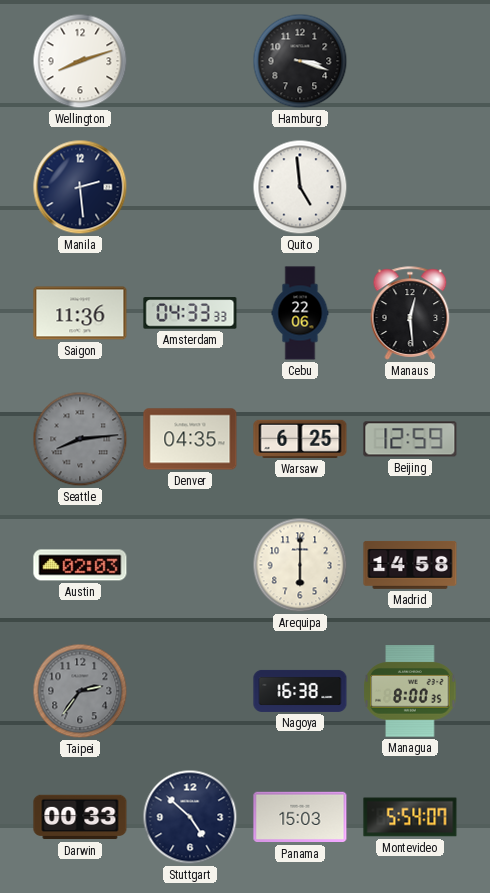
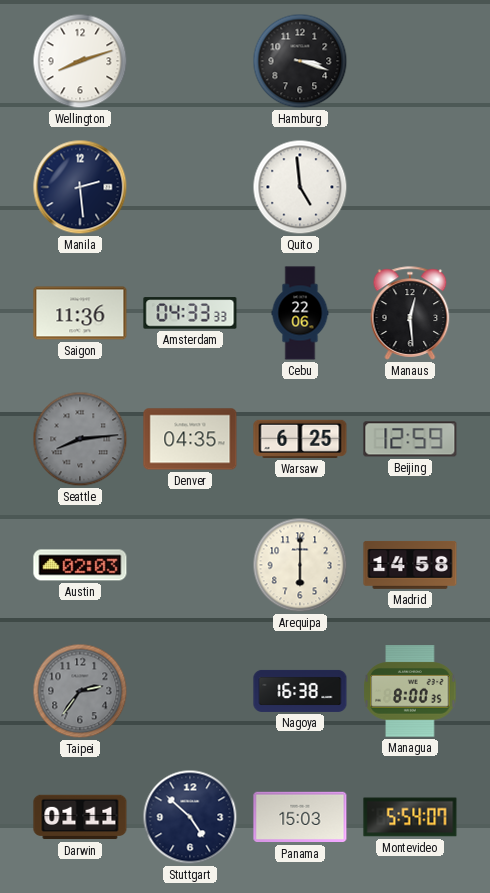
Darwin: 00:33 -> 01:11
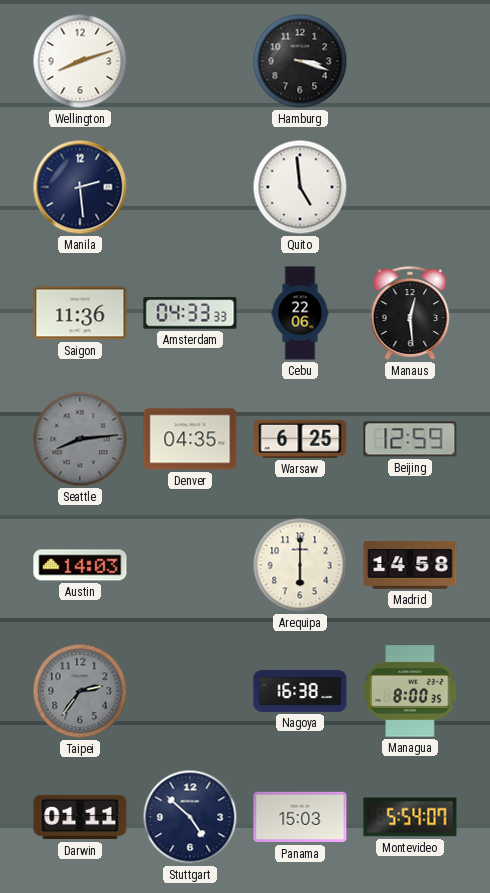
Austin: 02:03 -> 14:03
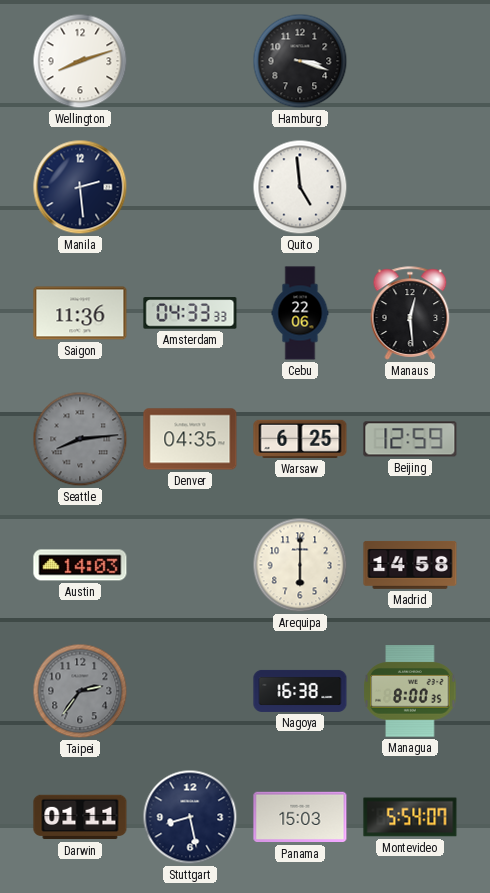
Stuttgart: 4:52 -> 8:28
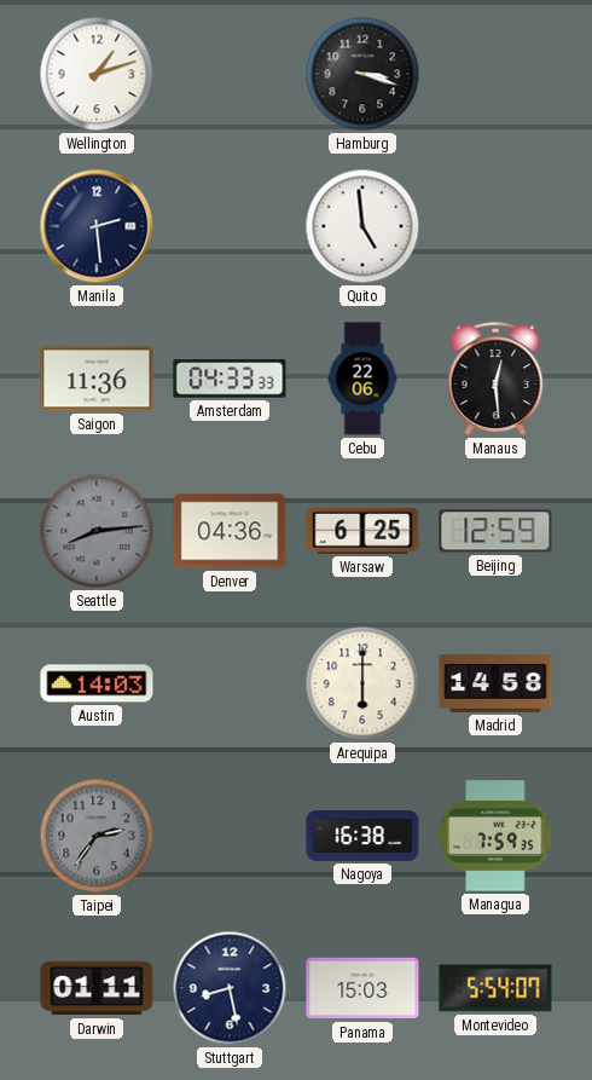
Wellington: 8:12 -> 1:12
Denver: 04:35 -> 04:36
Managua: 8:00 -> 7:59
